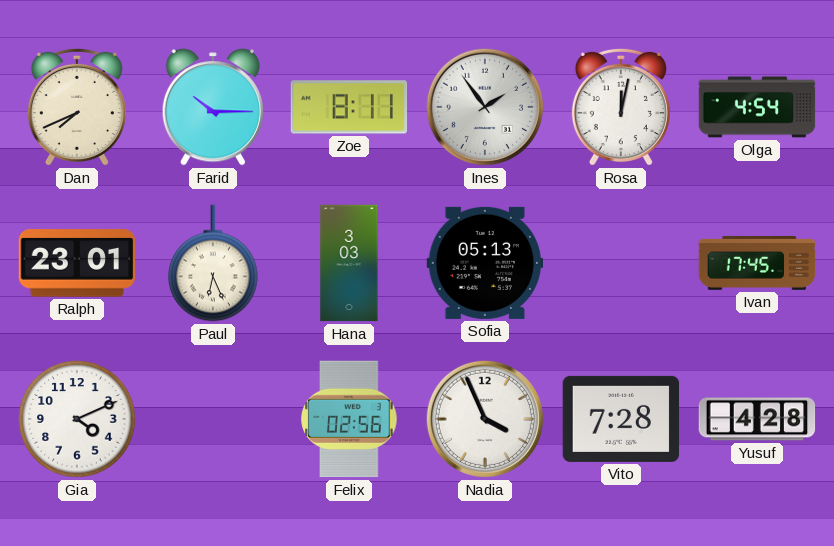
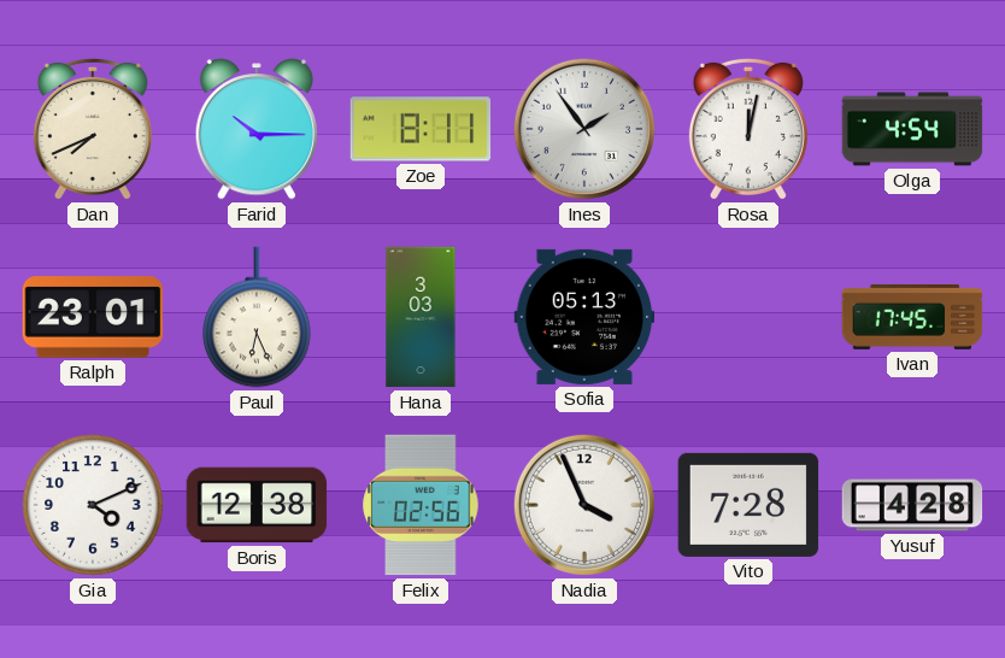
Boris: none -> 12:38
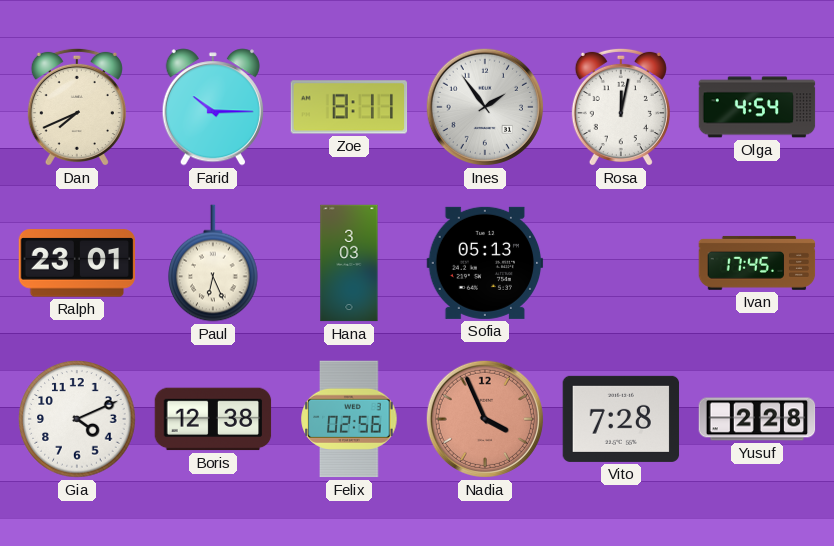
Nadia dial: white -> salmon
Yusuf: 4:28 -> 2:28
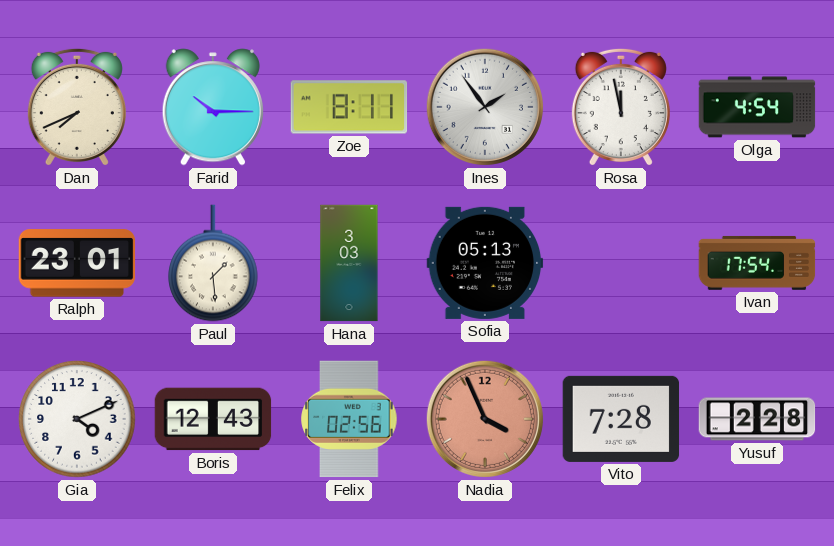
Rosa: 12:02 -> 11:58
Paul: 6:26 -> 1:29
Ivan: 17:45 -> 17:54
Boris: 12:38 -> 12:43
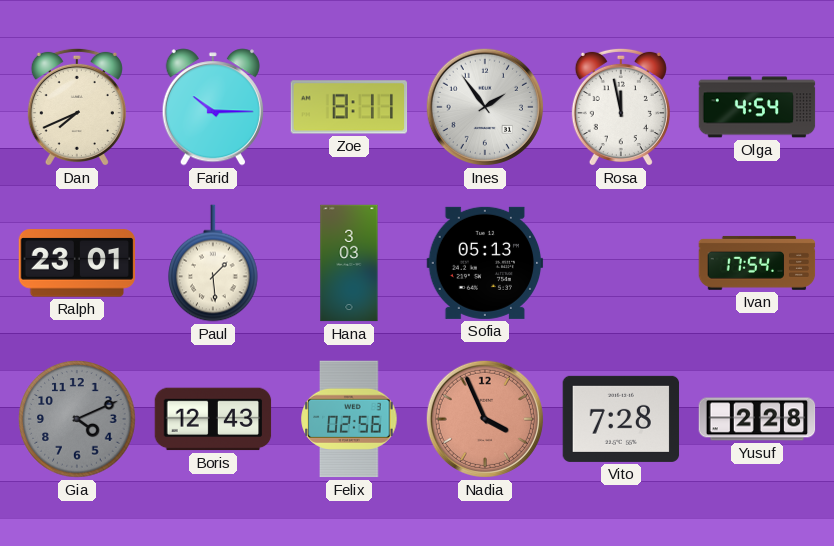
Gia dial: white -> grey
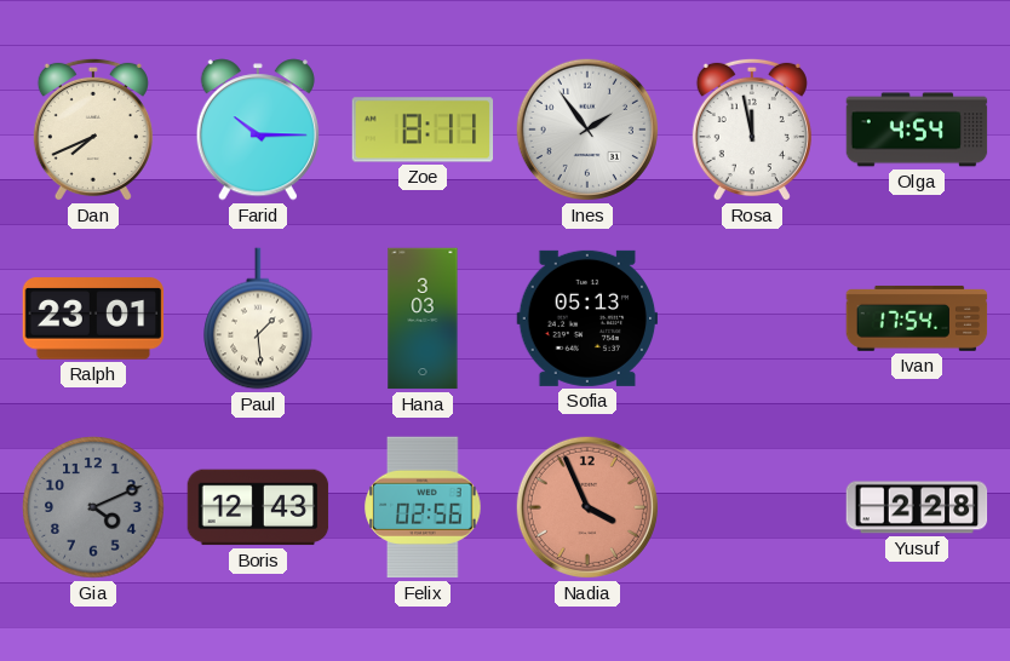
Vito: 7:28 -> none
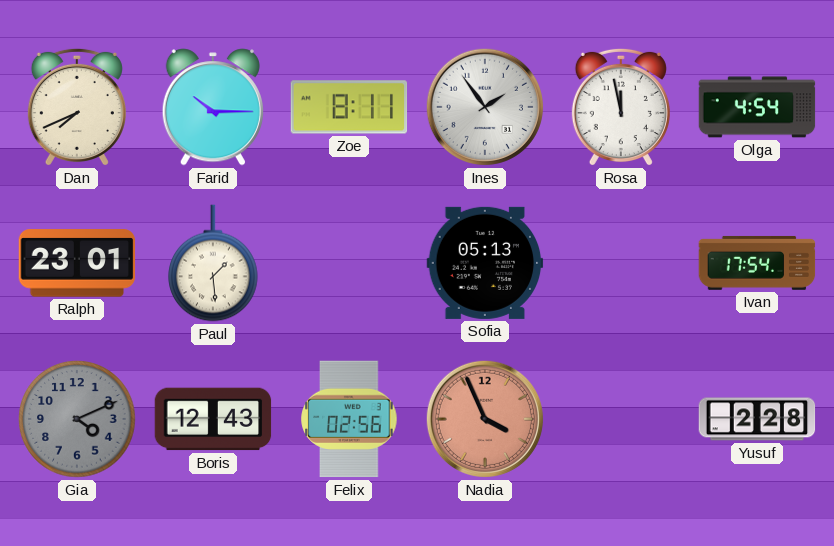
Hana: 3:03 -> none
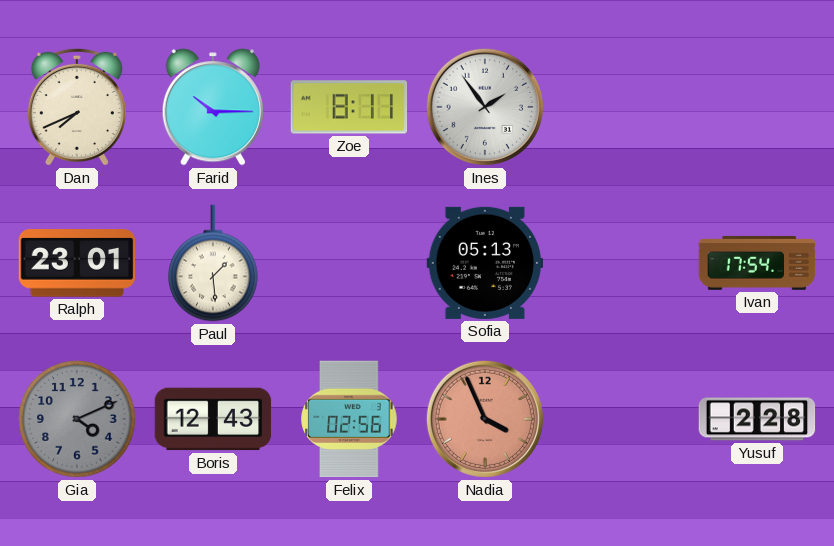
Rosa: 11:58 -> none
Olga: 4:54 -> none
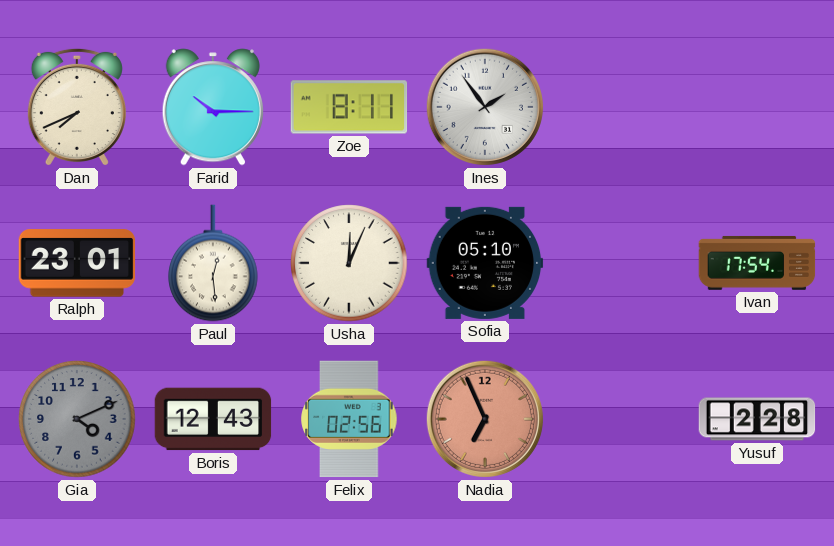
Paul: 1:29 -> 12:29
Usha: none -> 12:04
Sofia: 05:13 -> 05:10
Nadia: 3:56 -> 6:56
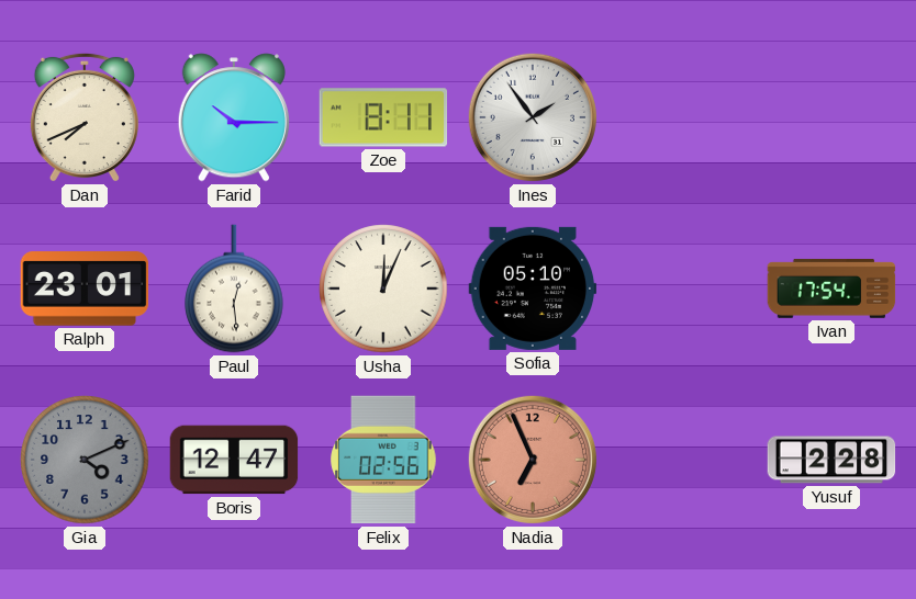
Boris: 12:43 -> 12:47
